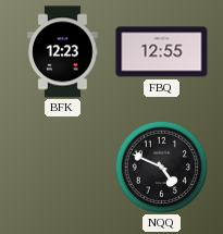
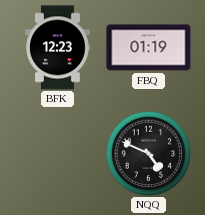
FBQ: 12:55 -> 01:19
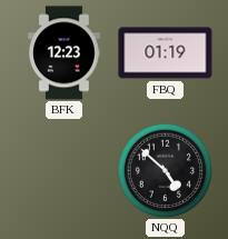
NQQ: 4:49 -> 4:52
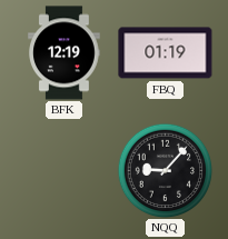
BFK: 12:23 -> 12:19
NQQ: 4:52 -> 9:07
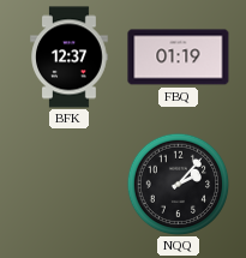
BFK: 12:19 -> 12:37
NQQ: 9:07 -> 2:07
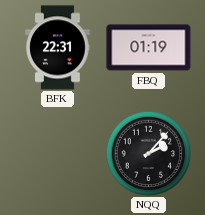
BFK: 12:37 -> 22:31
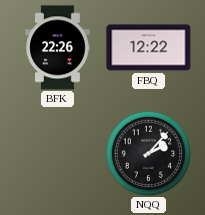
BFK: 22:31 -> 22:26
FBQ: 01:19 -> 12:22
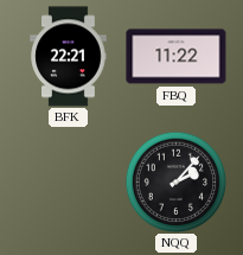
BFK: 22:26 -> 22:21
FBQ: 12:22 -> 11:22
